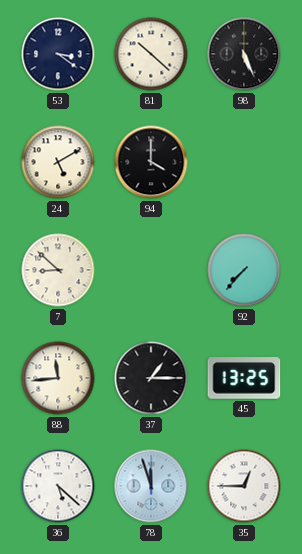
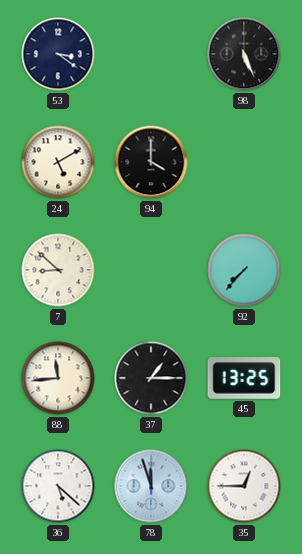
81: 10:22 -> none
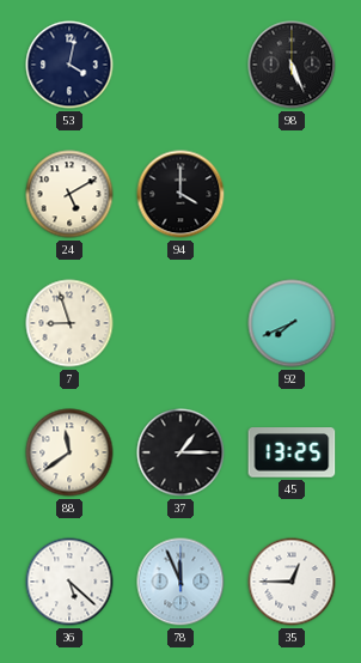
53: 3:21 -> 4:02
7: 8:52 -> 8:57
92: 7:37 -> 7:41
88: 11:44 -> 11:39
78: 11:57 -> 11:56
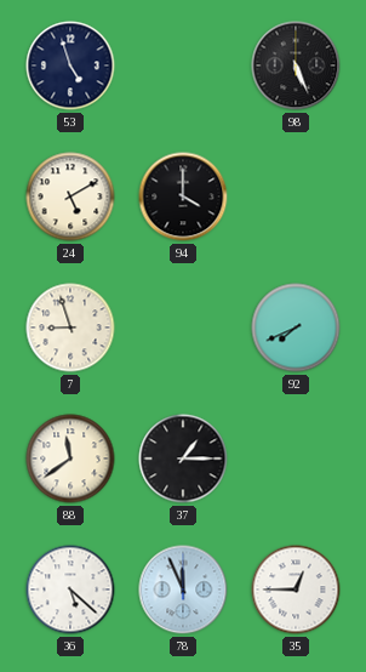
53: 4:02 -> 4:57
45: 13:25 -> none
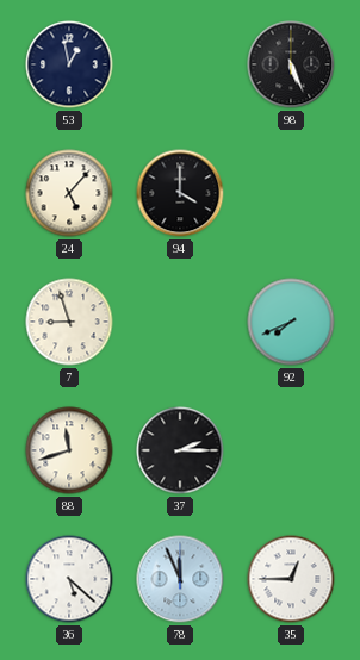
53: 4:57 -> 12:58
24: 5:10 -> 5:07
88: 11:39 -> 11:42
37: 1:15 -> 2:15
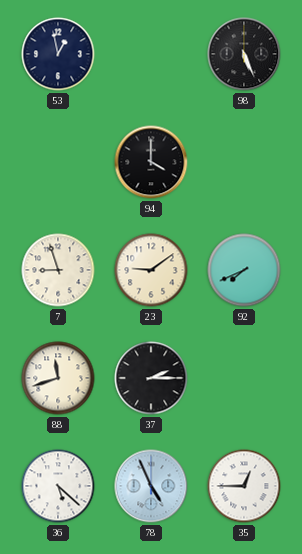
24: 5:07 -> none
23: none -> 9:09
78: 11:56 -> 4:56
